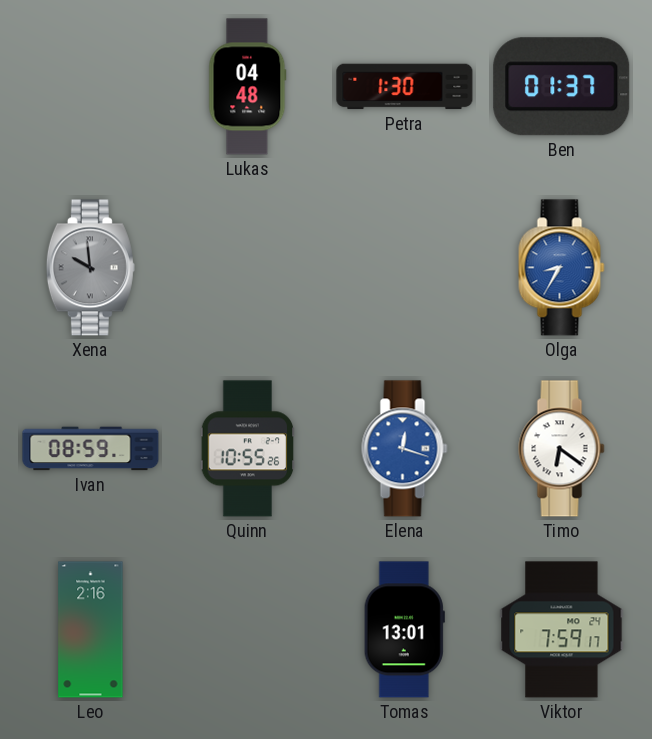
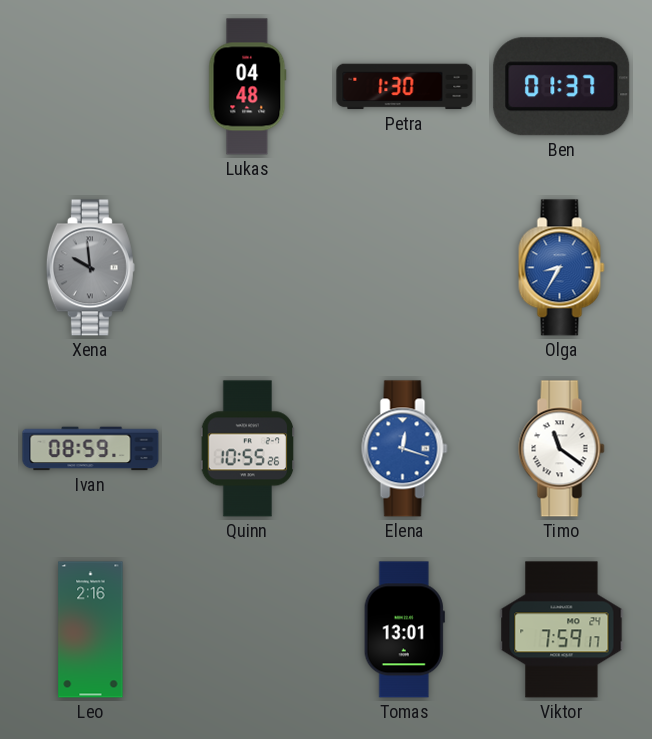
Timo: 6:21 -> 11:21
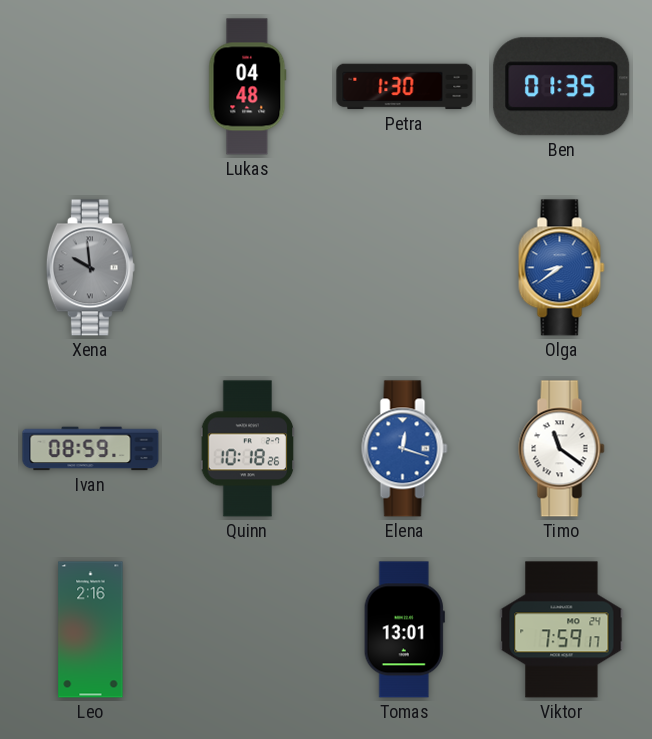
Ben: 01:37 -> 01:35
Olga: 8:35 -> 8:39
Quinn: 10:55 -> 10:18
